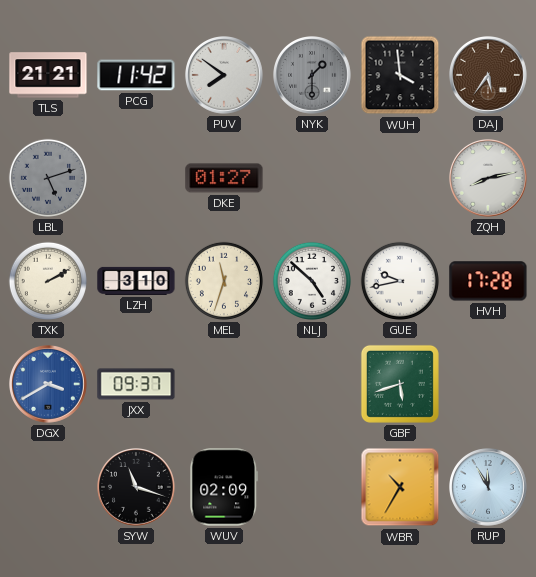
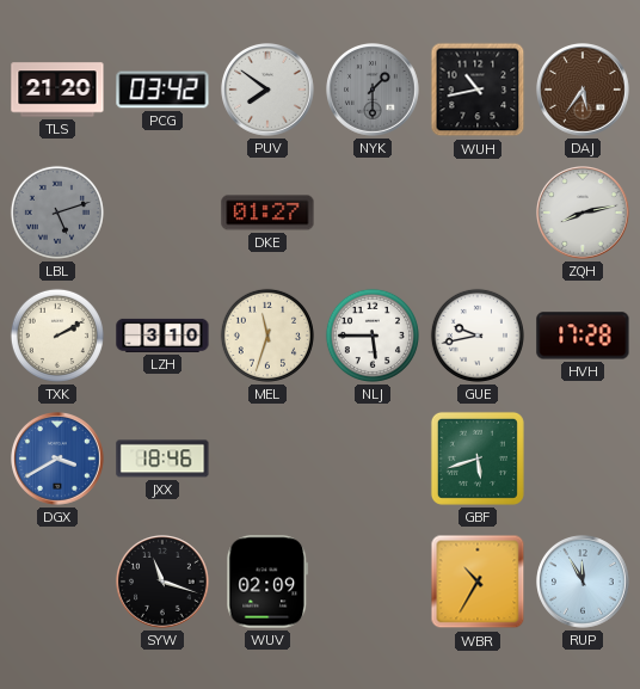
TLS: 21:21 -> 21:20
PCG: 11:42 -> 03:42
WUH: 3:59 -> 10:43
NLJ: 4:52 -> 5:45
JXX: 09:37 -> 18:46
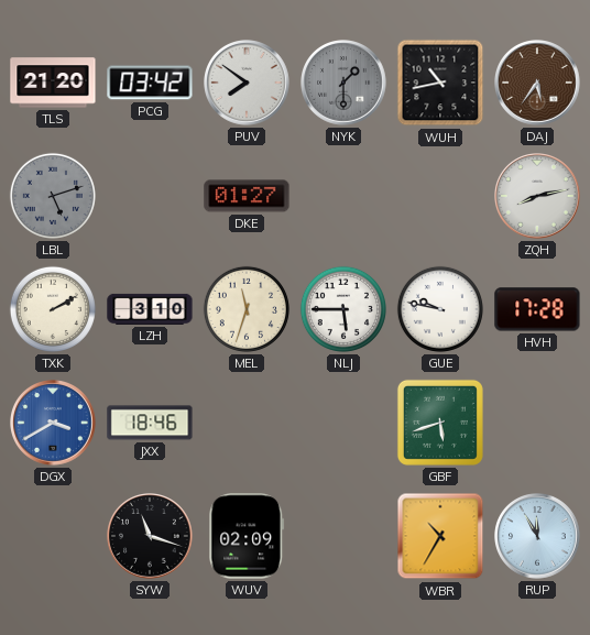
GUE: 9:43 -> 9:47
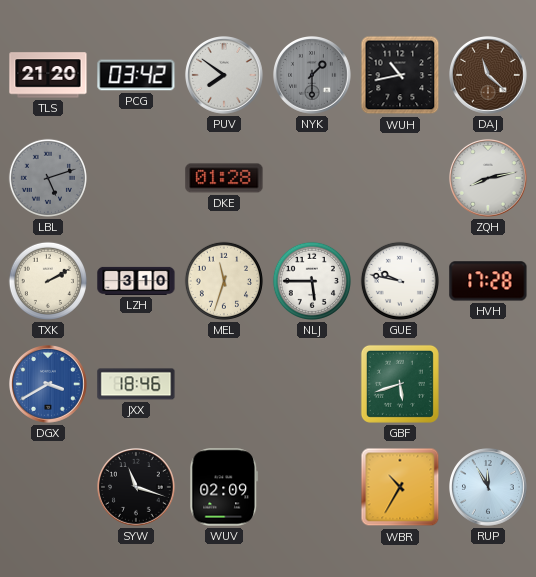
DAJ: 5:36 -> 11:22
DKE: 01:27 -> 01:28
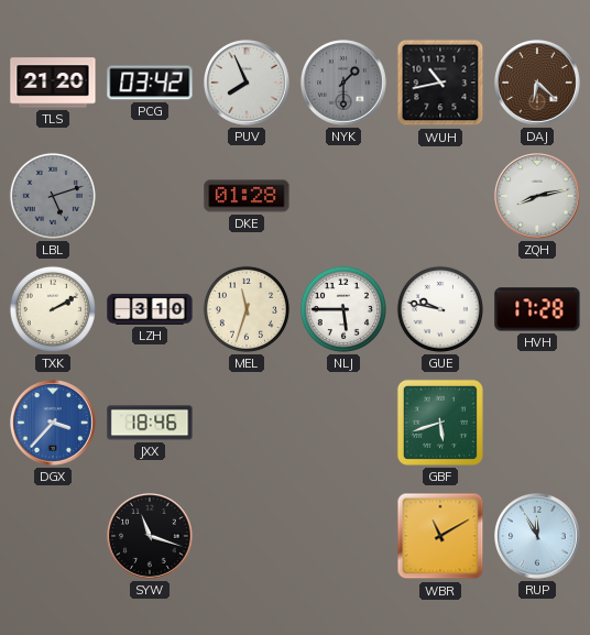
PUV: 7:51 -> 7:56
DAJ: 11:22 -> 6:22
DGX: 3:40 -> 3:37
WUV: 02:09 -> none
WBR: 10:35 -> 11:10
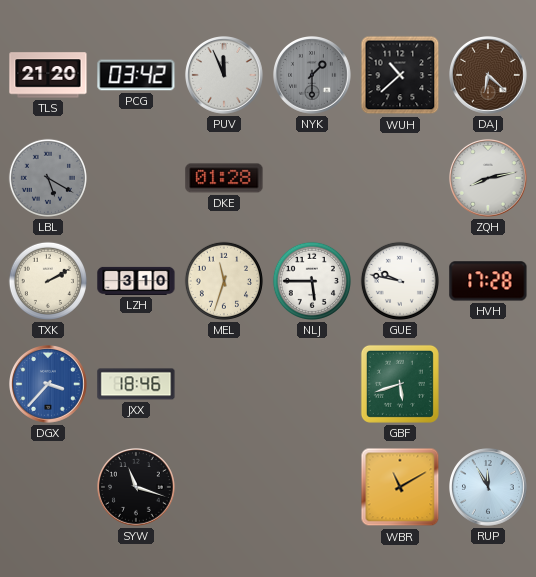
PUV: 7:56 -> 11:56
WUH: 10:43 -> 10:38
LBL: 5:12 -> 5:20
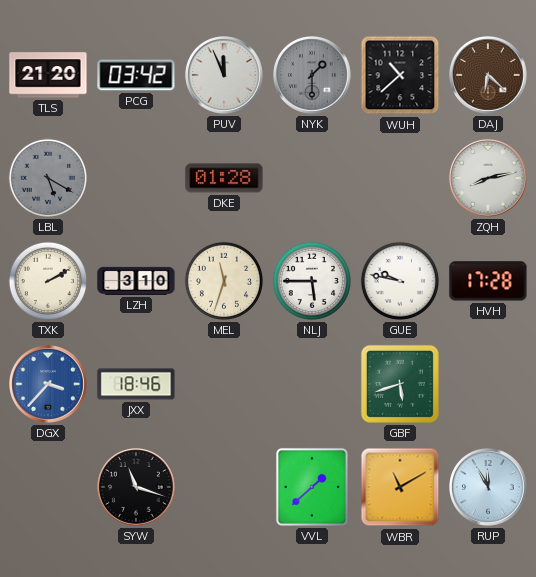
VVL: none -> 1:38
